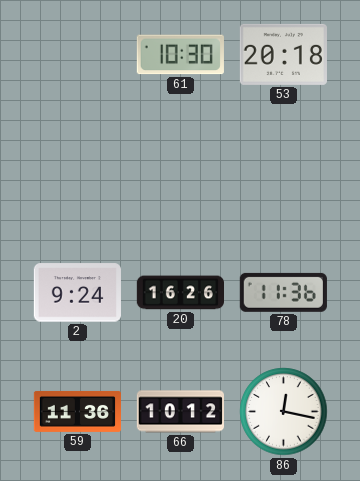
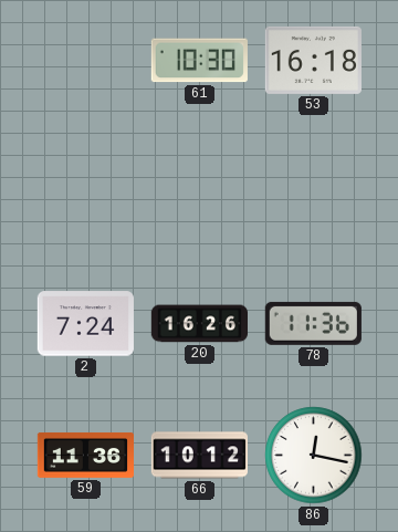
53: 20:18 -> 16:18
2: 9:24 -> 7:24
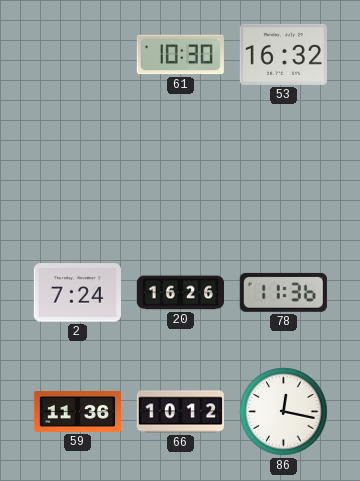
53: 16:18 -> 16:32
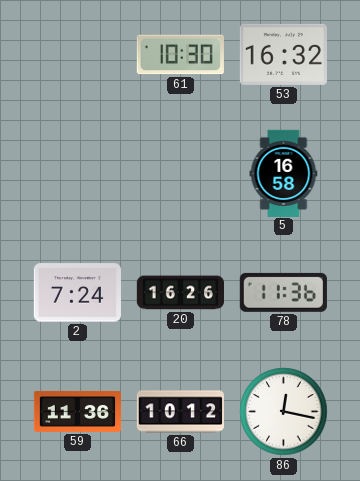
5: none -> 16:58
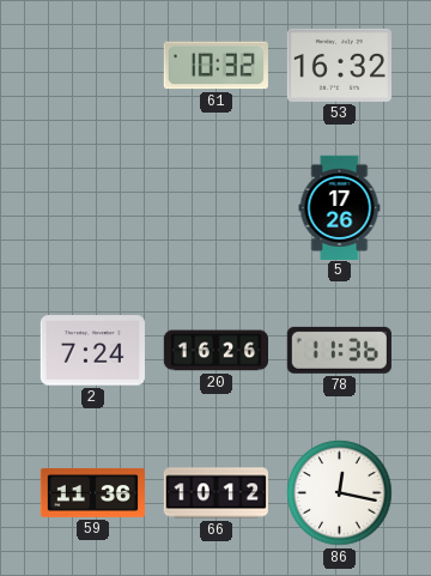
61: 10:30 -> 10:32
5: 16:58 -> 17:26
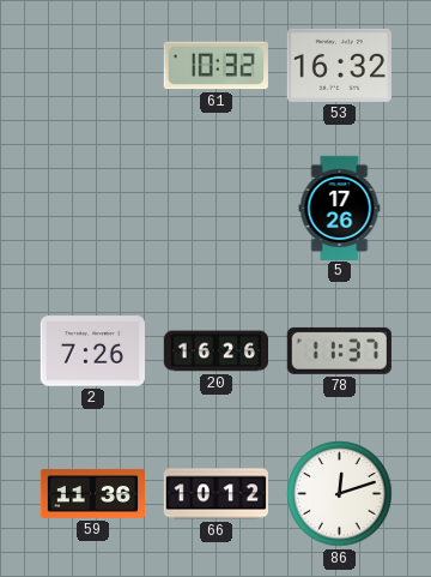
2: 7:24 -> 7:26
78: 11:36 -> 11:37
86: 12:17 -> 12:12
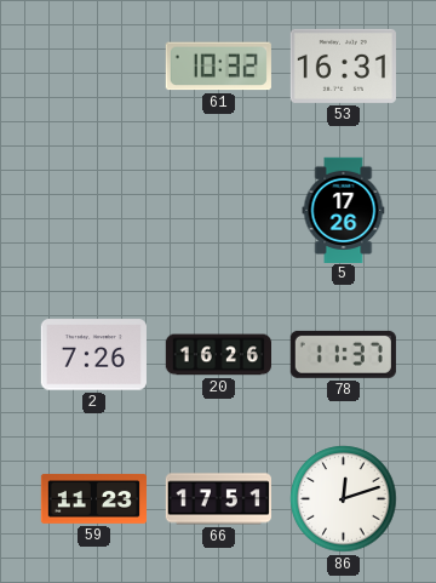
53: 16:32 -> 16:31
59: 11:36 -> 11:23
66: 10:12 -> 17:51
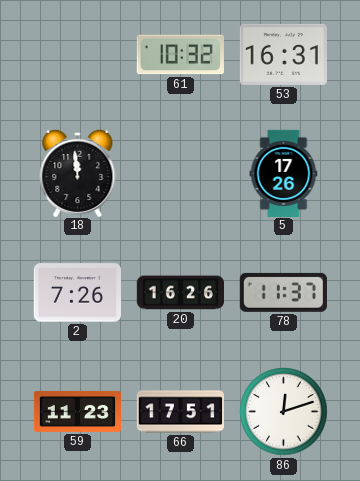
18: none -> 11:59
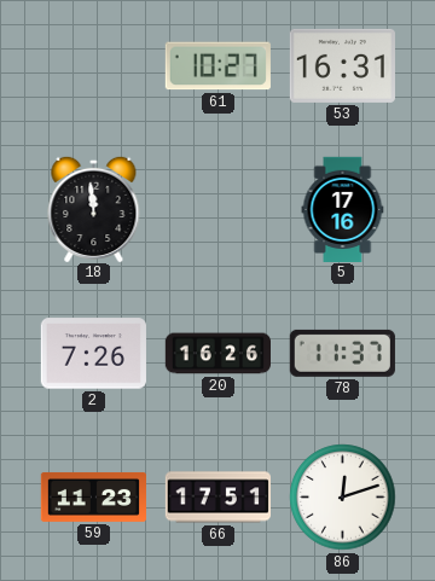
61: 10:32 -> 10:27
5: 17:26 -> 17:16
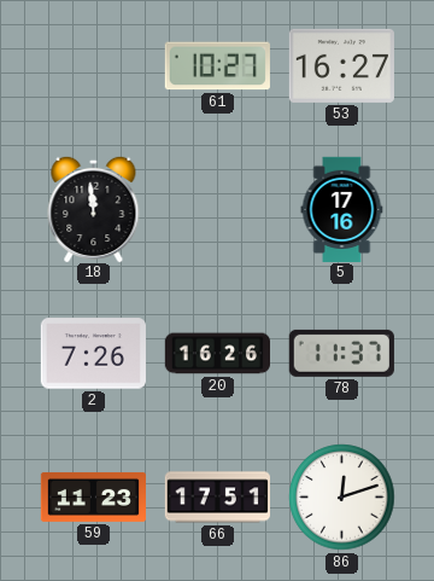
53: 16:31 -> 16:27
